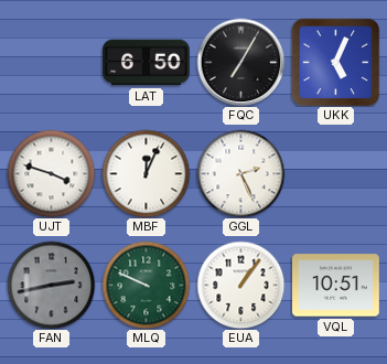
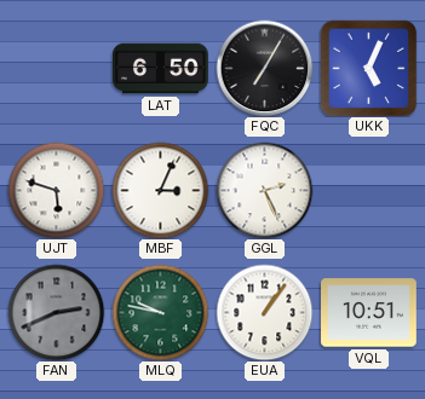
UJT: 3:48 -> 5:48
MBF: 12:04 -> 3:04
FAN: 2:43 -> 2:41
MLQ: 9:49 -> 9:47
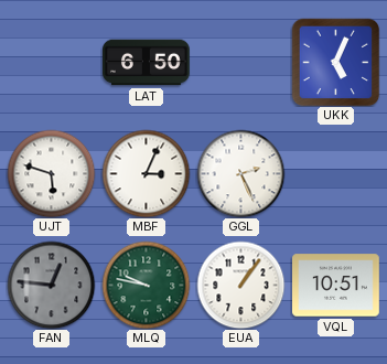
FQC: 7:05 -> none
FAN: 2:41 -> 12:46
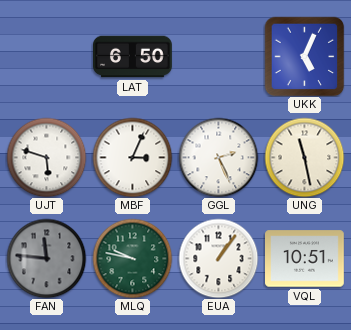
UNG: none -> 11:28
FAN: 12:46 -> 11:46
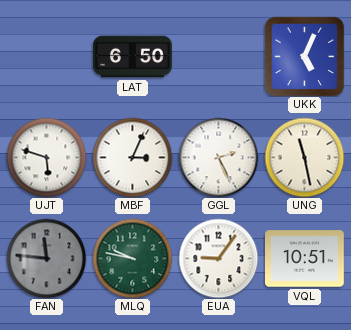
EUA: 1:06 -> 9:06
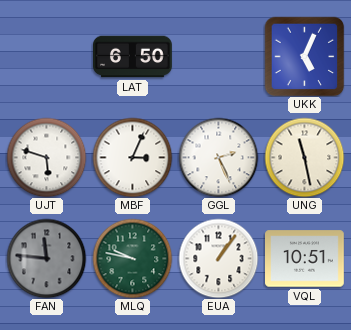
EUA: 9:06 -> 1:06
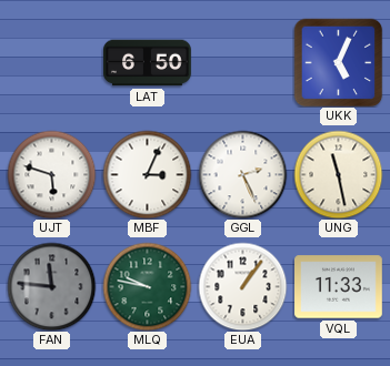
VQL: 10:51 -> 11:33
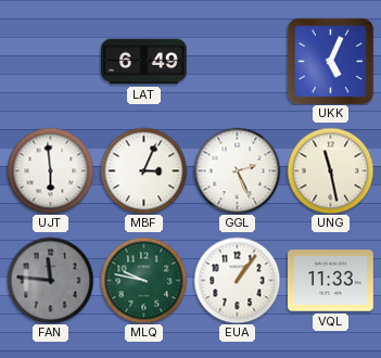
LAT: 6:50 -> 6:49
UJT: 5:48 -> 5:59
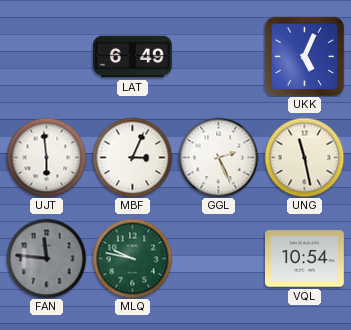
EUA: 1:06 -> none
VQL: 11:33 -> 10:54
